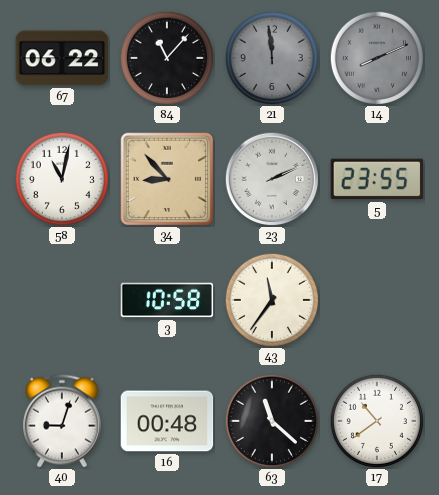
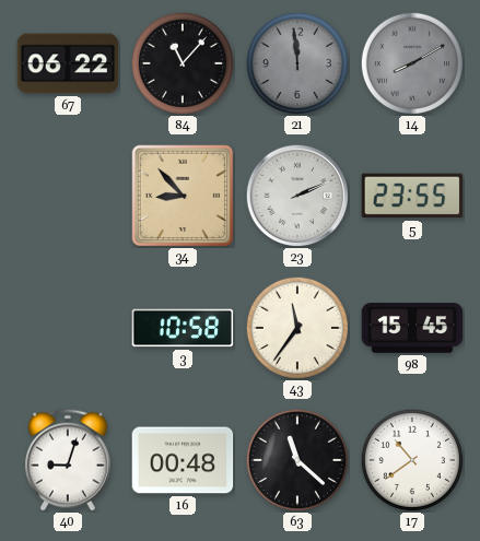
14: 8:11 -> 8:10
58: 11:02 -> none
98: none -> 15:45
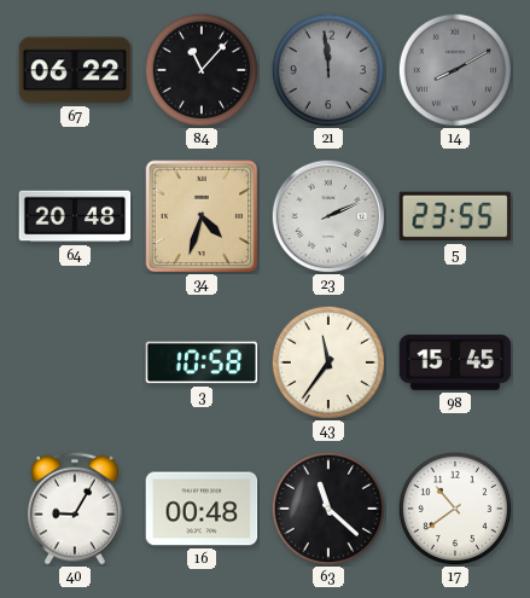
64: none -> 20:48
34: 8:53 -> 4:33
40: 9:03 -> 9:05
